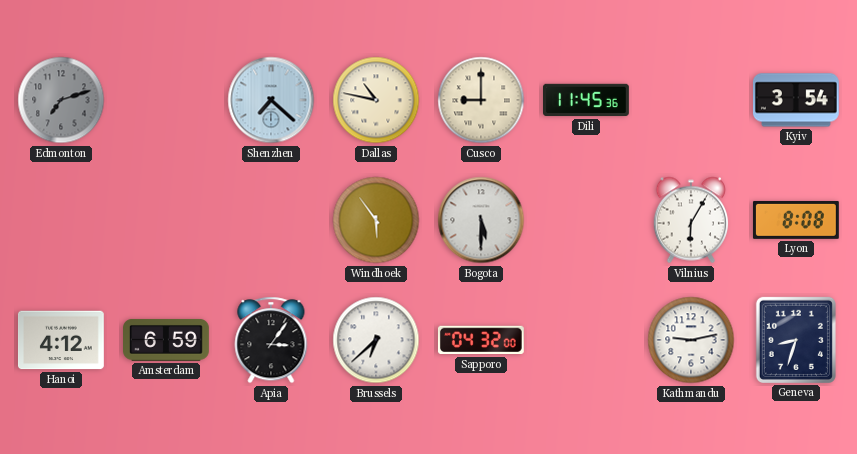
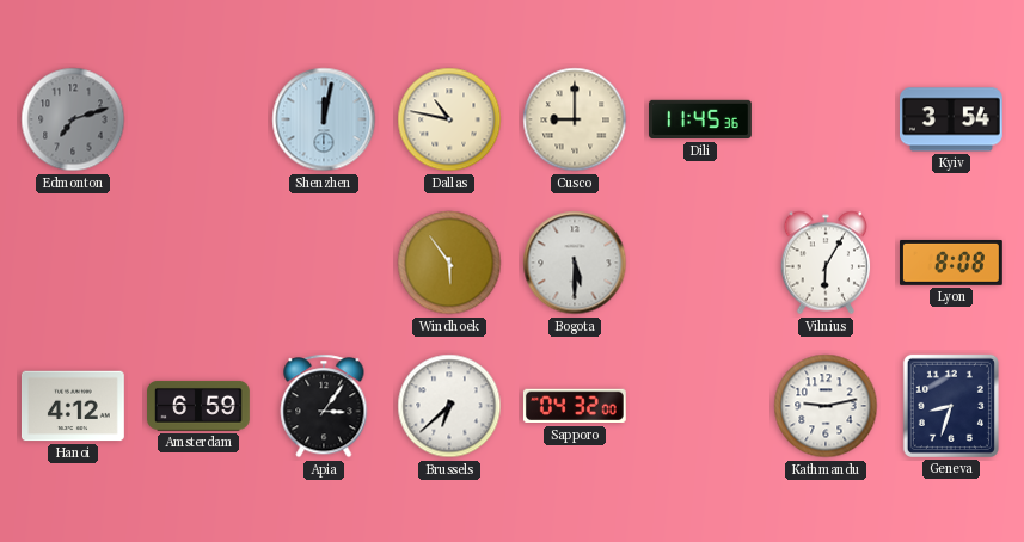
Shenzhen: 7:22 -> 12:02
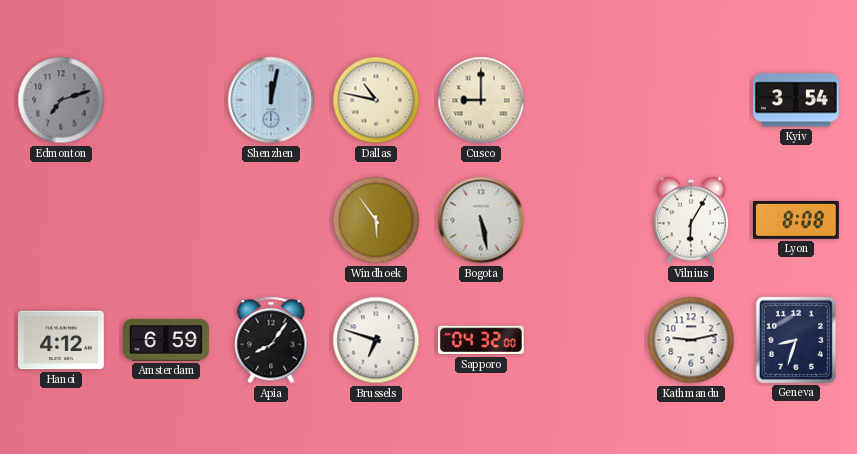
Dili: 11:45 -> none
Bogota: 5:30 -> 5:28
Apia: 3:06 -> 8:06
Brussels: 6:38 -> 6:48
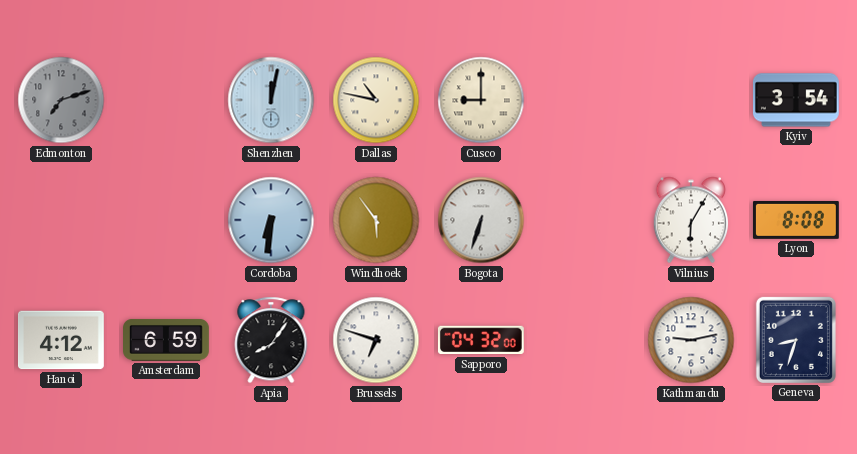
Cordoba: none -> 6:31
Bogota: 5:28 -> 6:33
